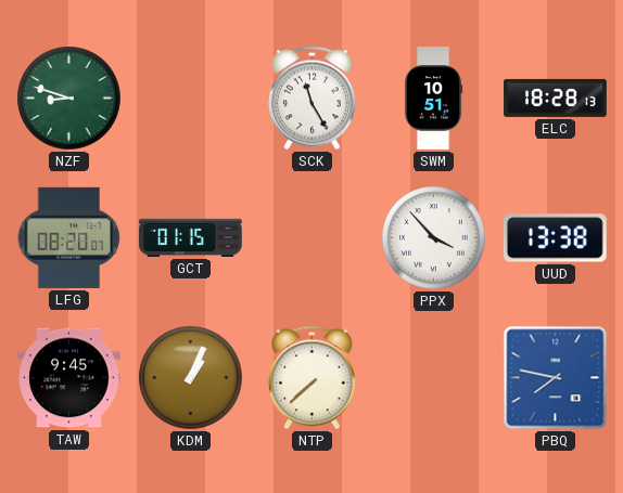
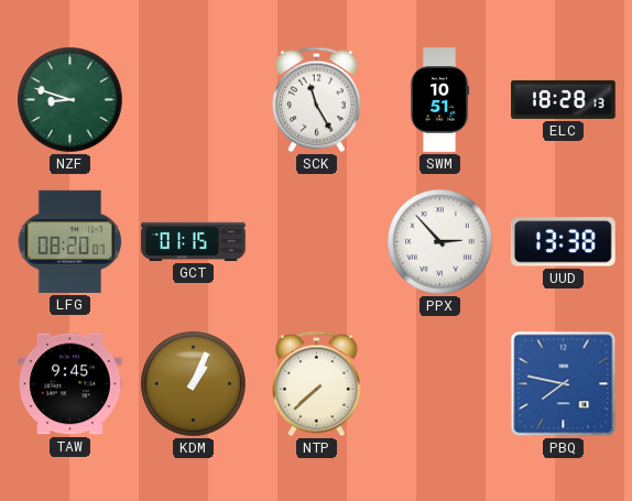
PPX: 3:53 -> 2:53
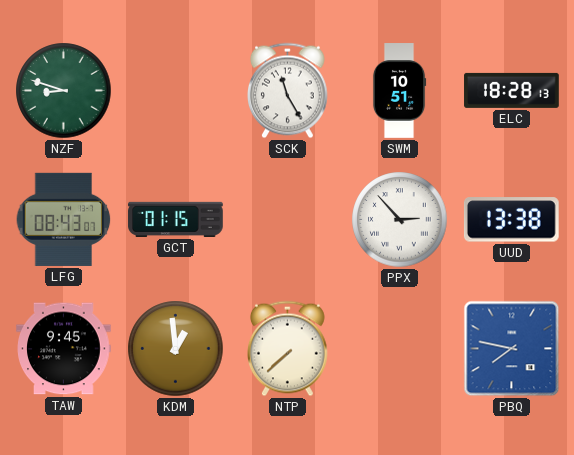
LFG: 08:20 -> 08:43
KDM: 1:04 -> 12:59
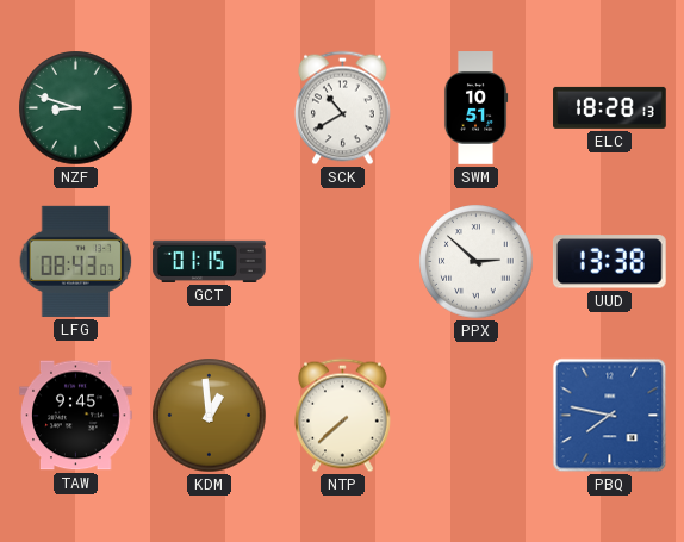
SCK: 11:25 -> 10:40
PPX: 2:53 -> 2:52
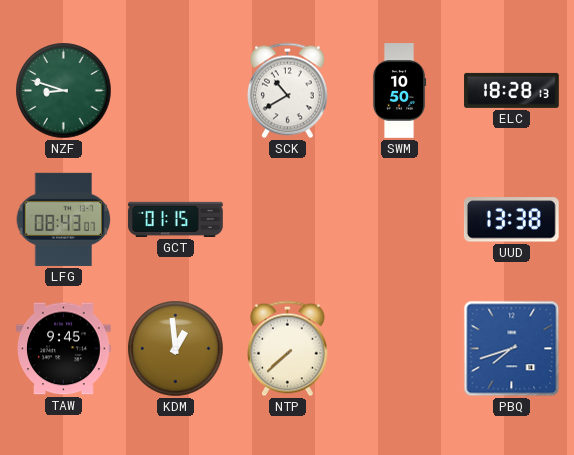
SWM: 10:51 -> 10:50
PPX: 2:52 -> none
PBQ: 7:47 -> 7:42
